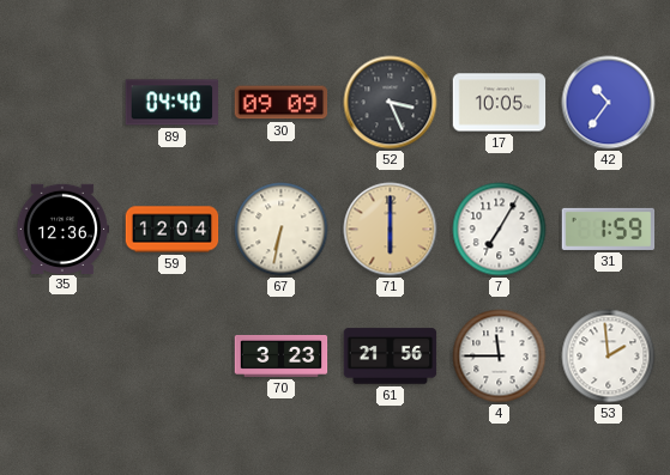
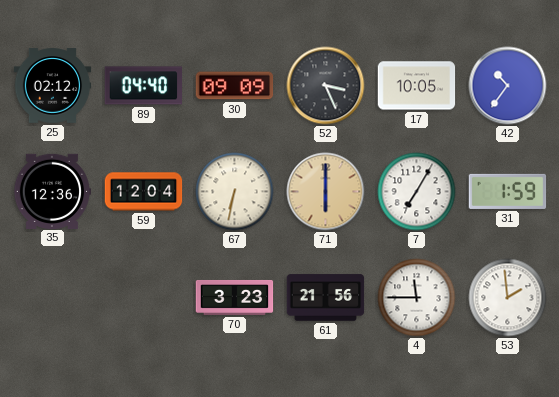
25: none -> 02:12
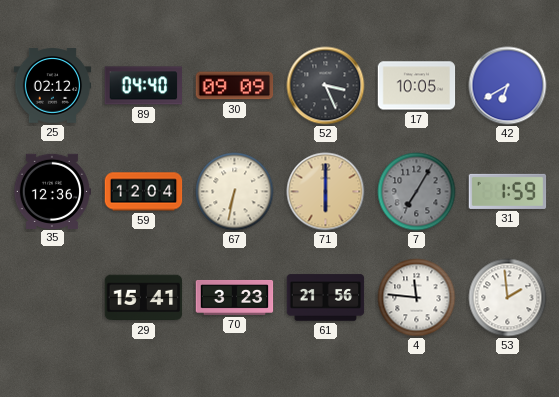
42: 10:36 -> 6:40
7 dial: white -> grey
29: none -> 15:41
4: 11:45 -> 11:46
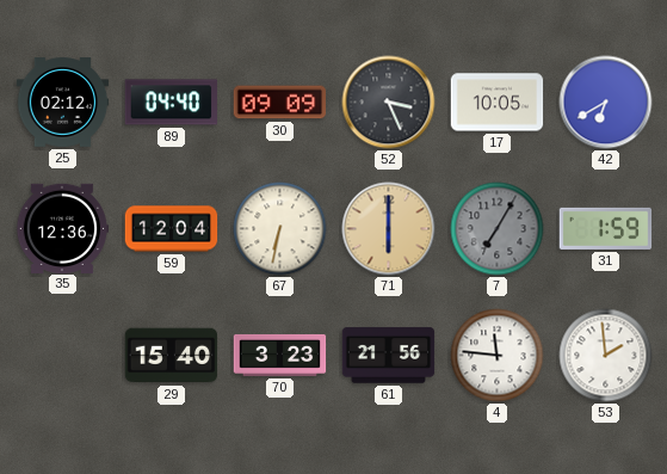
29: 15:41 -> 15:40
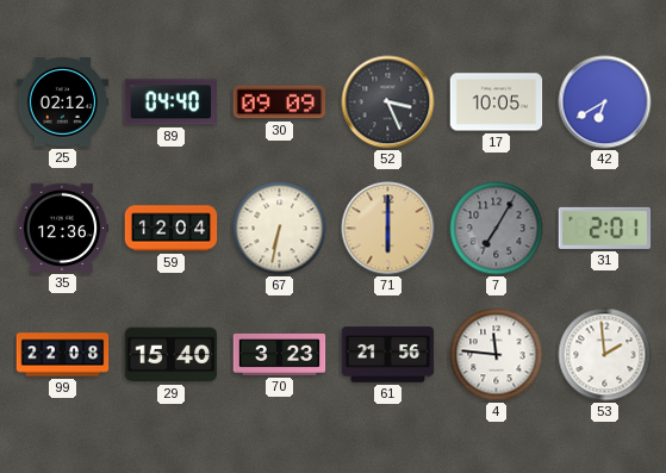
31: 1:59 -> 2:01
99: none -> 22:08
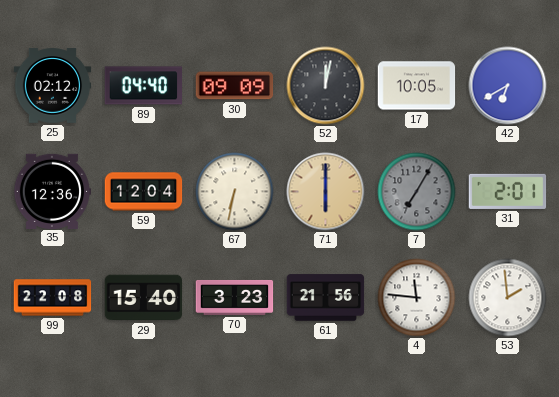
52: 3:26 -> 12:02
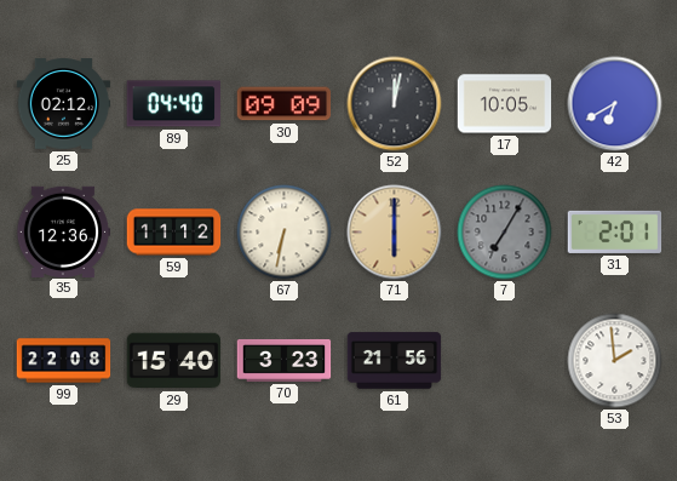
59: 12:04 -> 11:12
4: 11:46 -> none
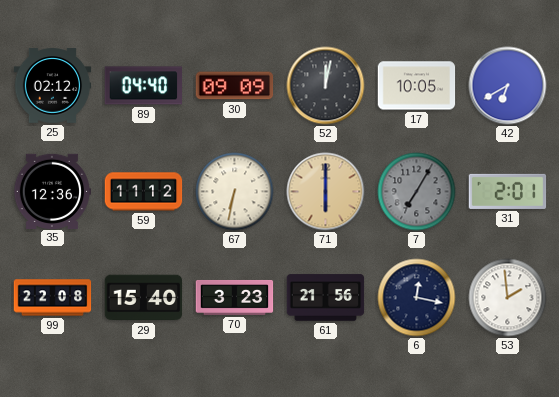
6: none -> 12:17
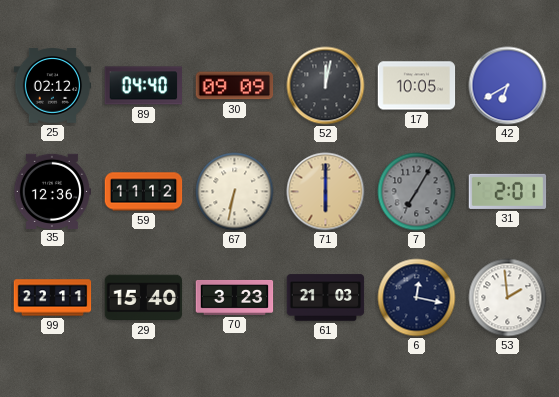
99: 22:08 -> 22:11
61: 21:56 -> 21:03
